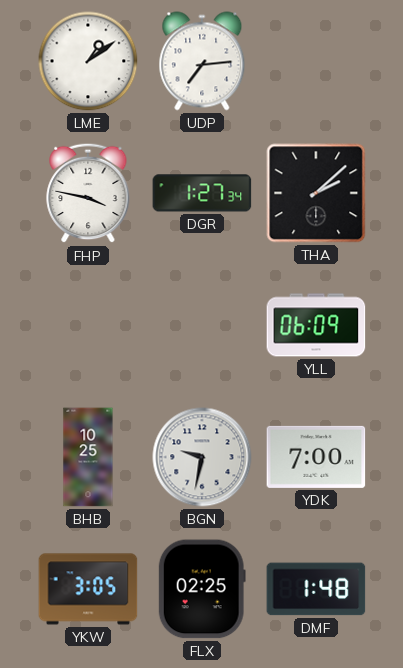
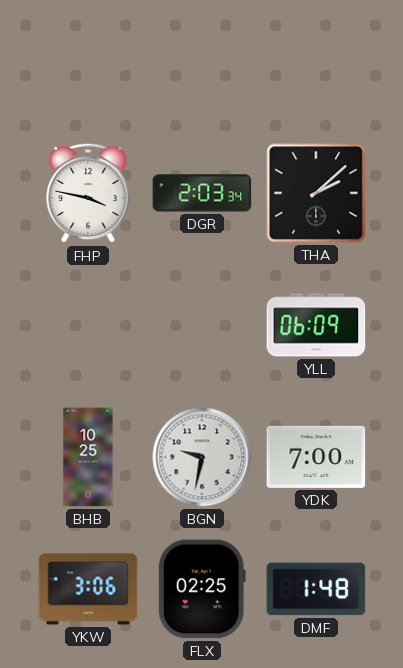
LME: 1:09 -> none
UDP: 7:14 -> none
DGR: 1:27 -> 2:03
YKW: 3:05 -> 3:06
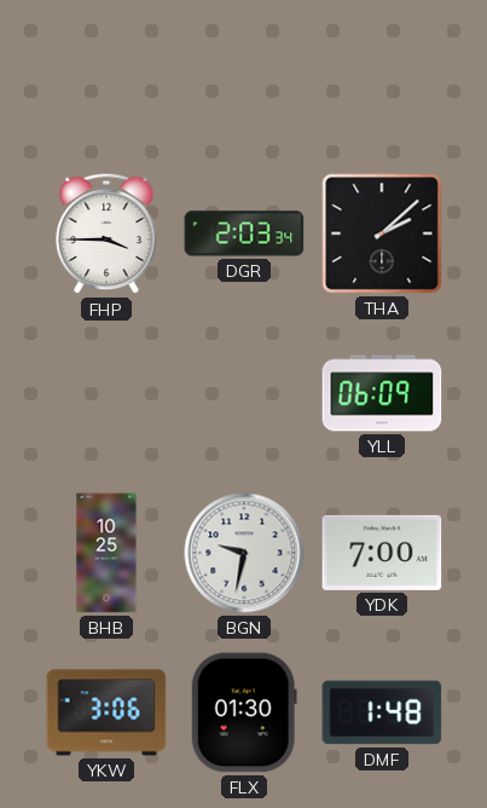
FHP: 3:47 -> 3:45
FLX: 02:25 -> 01:30
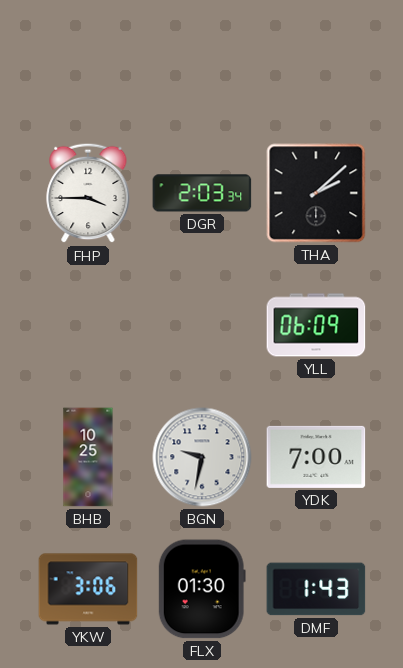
DMF: 1:48 -> 1:43
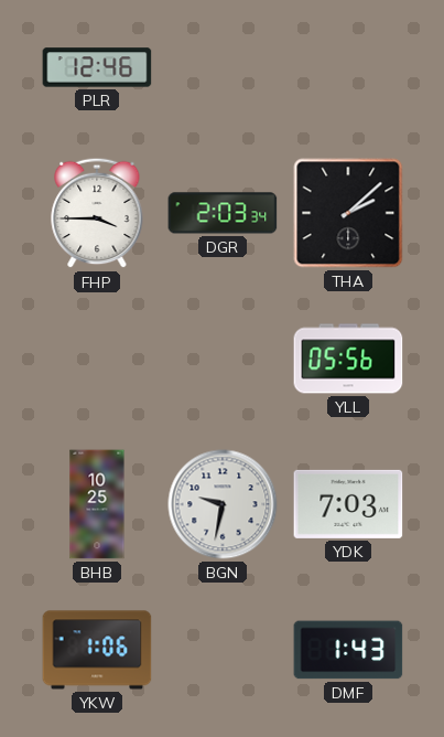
PLR: none -> 12:46
YLL: 06:09 -> 05:56
YDK: 7:00 -> 7:03
YKW: 3:06 -> 1:06
FLX: 01:30 -> none
